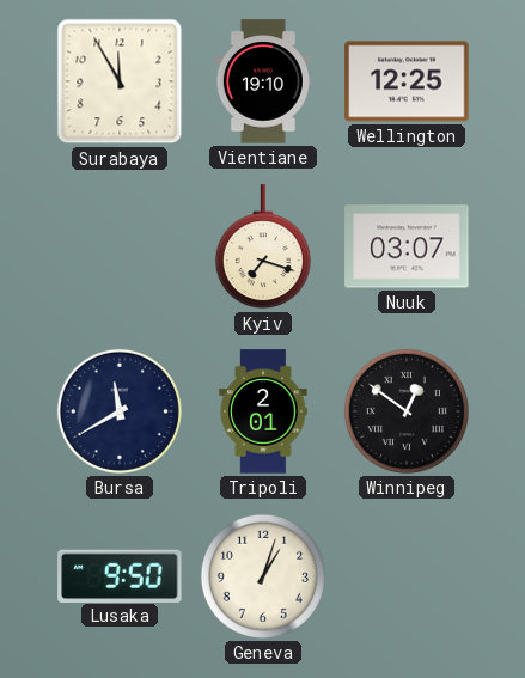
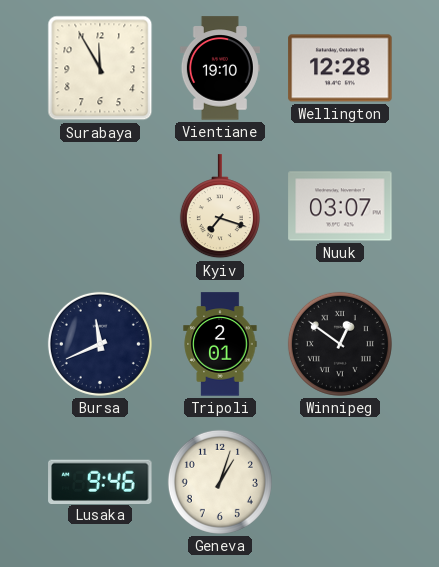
Wellington: 12:25 -> 12:28
Bursa: 11:40 -> 11:41
Lusaka: 9:50 -> 9:46
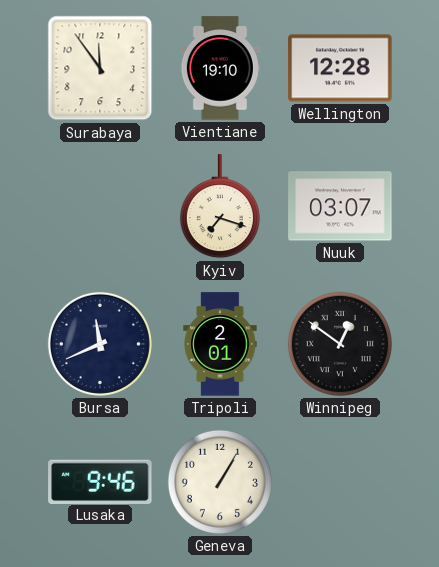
Surabaya: 11:55 -> 11:54
Geneva: 1:03 -> 1:05
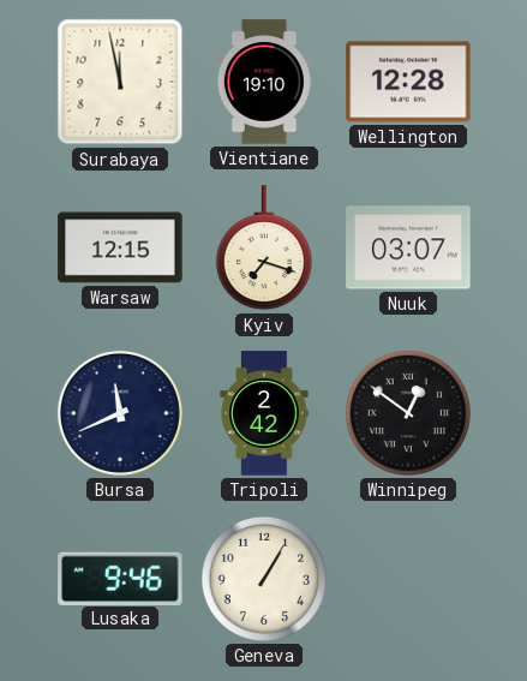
Surabaya: 11:54 -> 11:58
Warsaw: none -> 12:15
Tripoli: 2:01 -> 2:42
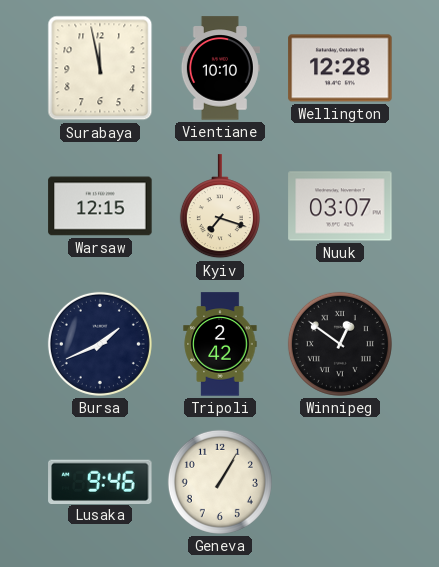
Vientiane: 19:10 -> 10:10
Bursa: 11:41 -> 1:41
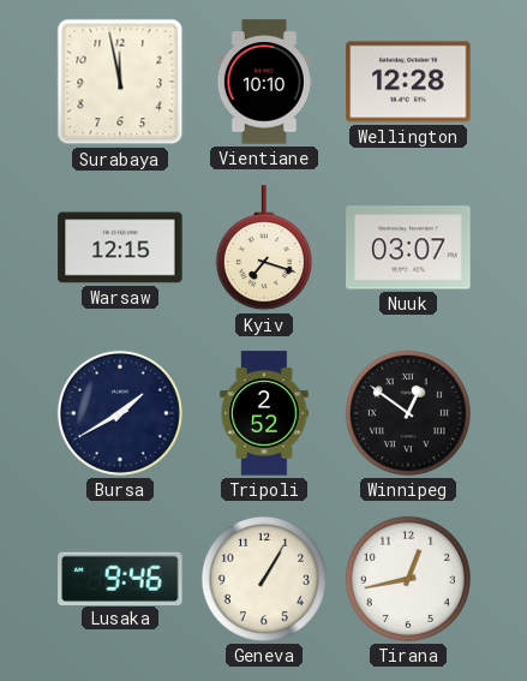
Bursa: 1:41 -> 1:40
Tripoli: 2:42 -> 2:52
Tirana: none -> 12:43
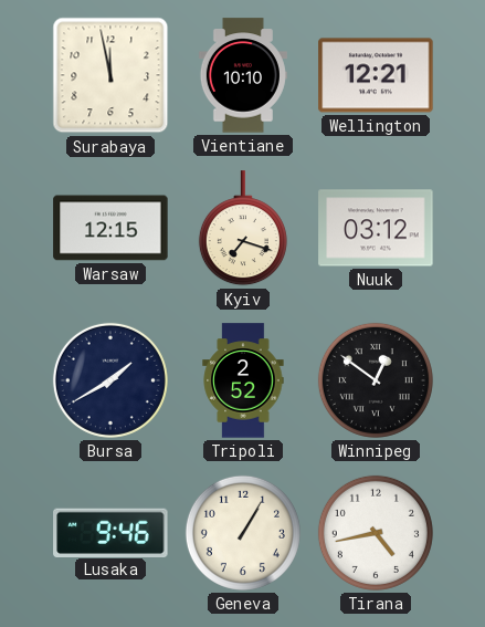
Wellington: 12:28 -> 12:21
Nuuk: 03:07 -> 03:12
Tirana: 12:43 -> 4:43
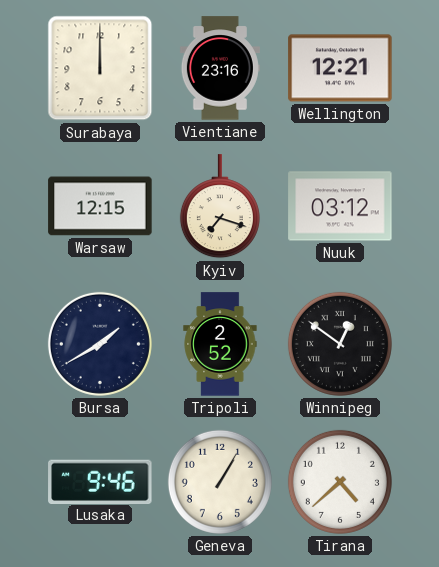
Surabaya: 11:58 -> 12:00
Vientiane: 10:10 -> 23:16
Tirana: 4:43 -> 4:38
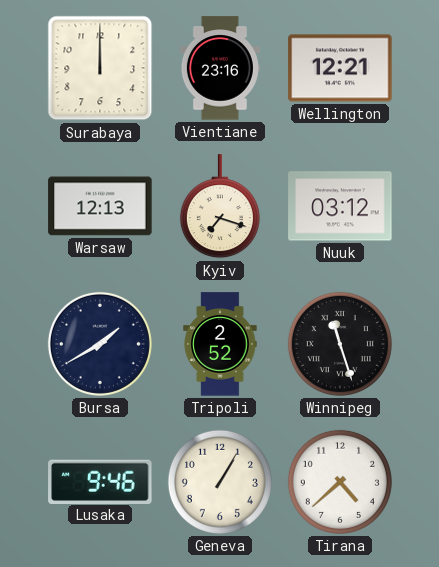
Warsaw: 12:15 -> 12:13
Winnipeg: 12:51 -> 11:27
